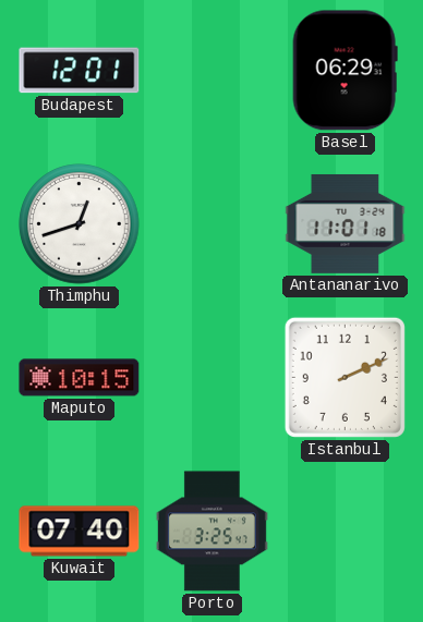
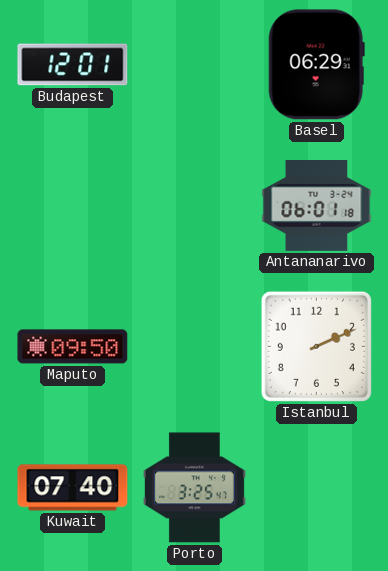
Thimphu: 12:42 -> none
Antananarivo: 11:01 -> 06:01
Maputo: 10:15 -> 09:50
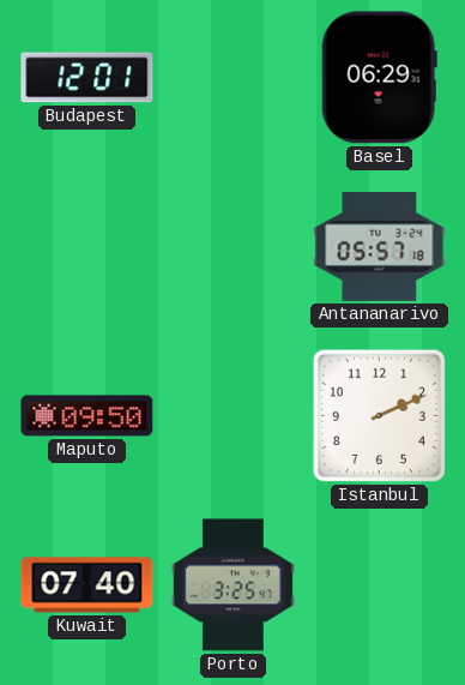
Antananarivo: 06:01 -> 05:57
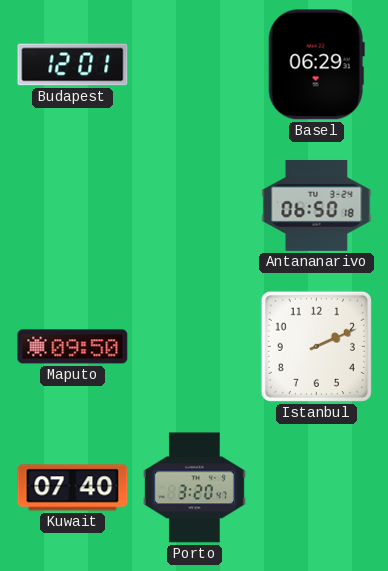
Antananarivo: 05:57 -> 06:50
Porto: 3:25 -> 3:20
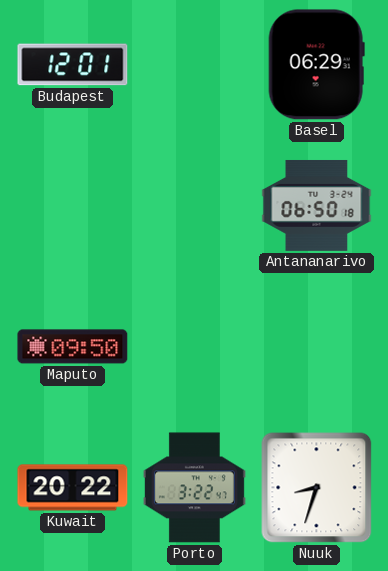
Istanbul: 2:11 -> none
Kuwait: 07:40 -> 20:22
Porto: 3:20 -> 3:22
Nuuk: none -> 8:33
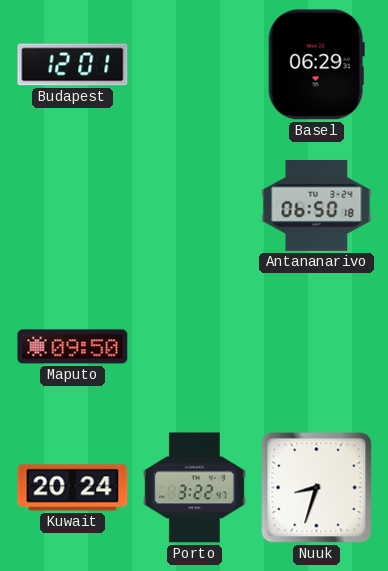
Kuwait: 20:22 -> 20:24
